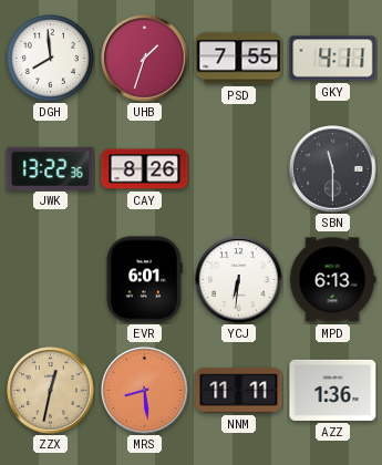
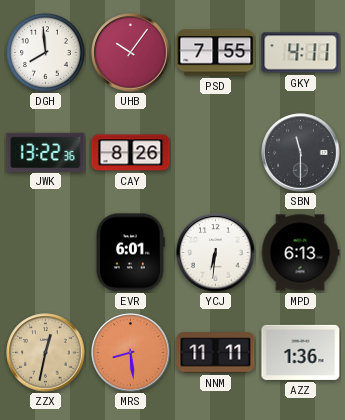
UHB: 1:33 -> 10:06
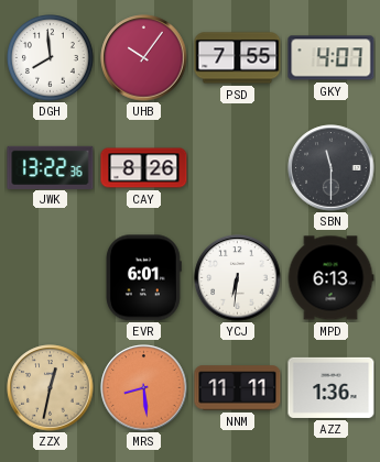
GKY: 4:11 -> 4:07
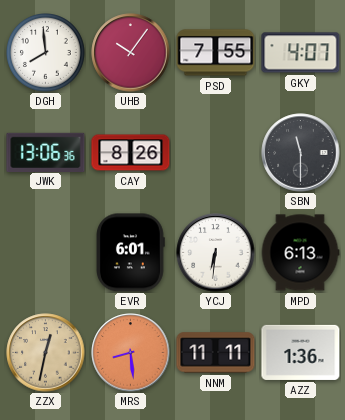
JWK: 13:22 -> 13:06
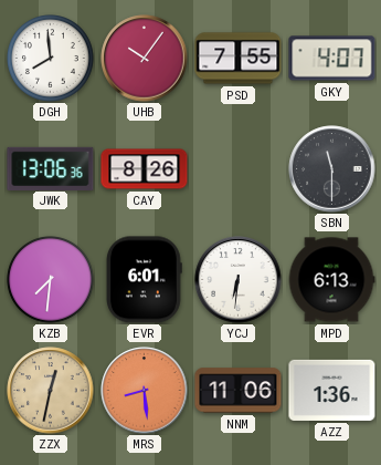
KZB: none -> 7:31
NNM: 11:11 -> 11:06
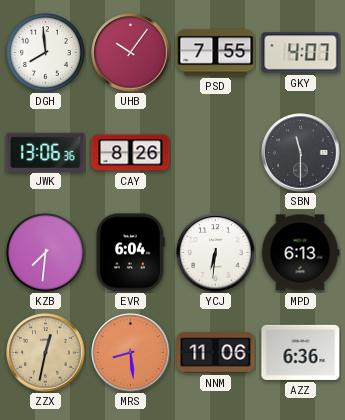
EVR: 6:01 -> 6:04
AZZ: 1:36 -> 6:36
